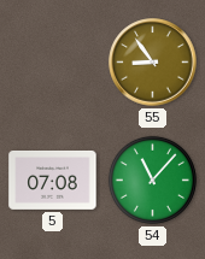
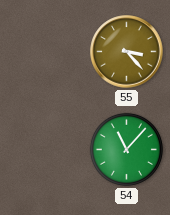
55: 8:54 -> 3:23
5: 07:08 -> none
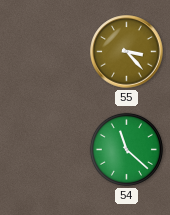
54: 11:07 -> 11:22
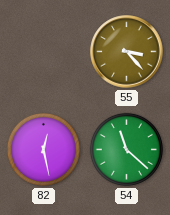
82: none -> 12:28
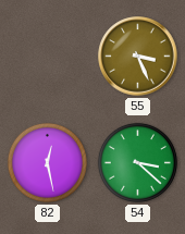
55: 3:23 -> 3:26
54: 11:22 -> 3:22
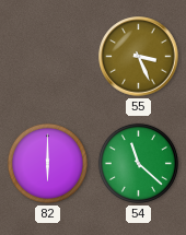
82: 12:28 -> 6:00
54: 3:22 -> 11:22
